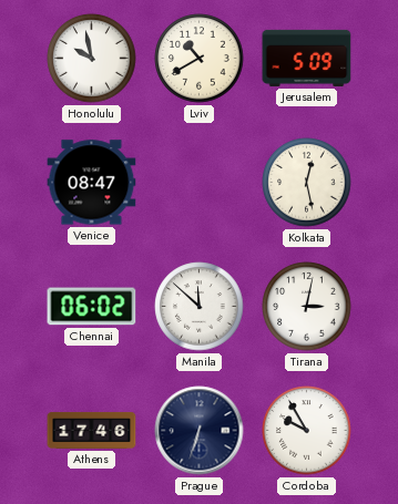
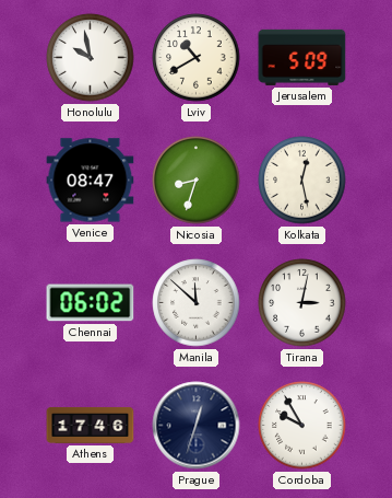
Nicosia: none -> 8:33
Prague: 6:33 -> 12:33
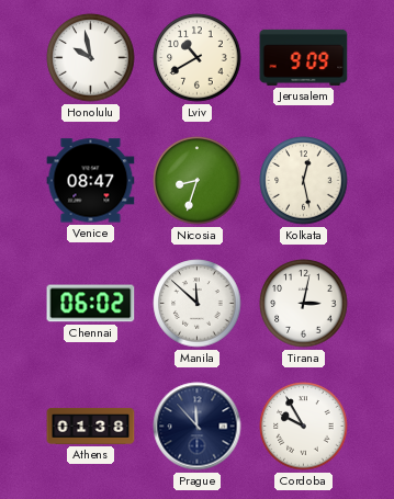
Jerusalem: 5:09 -> 9:09
Athens: 17:46 -> 01:38
Prague: 12:33 -> 11:53
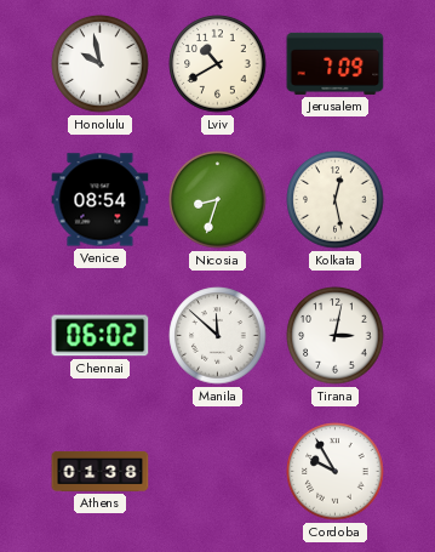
Jerusalem: 9:09 -> 7:09
Venice: 08:47 -> 08:54
Prague: 11:53 -> none
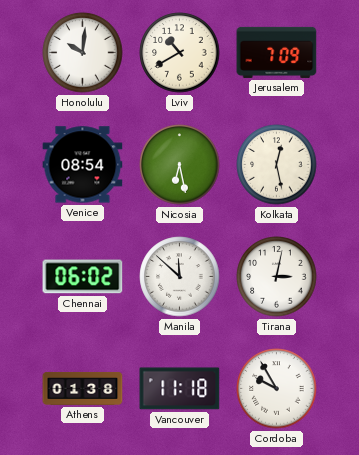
Honolulu: 9:58 -> 10:01
Nicosia: 8:33 -> 6:28
Vancouver: none -> 11:18
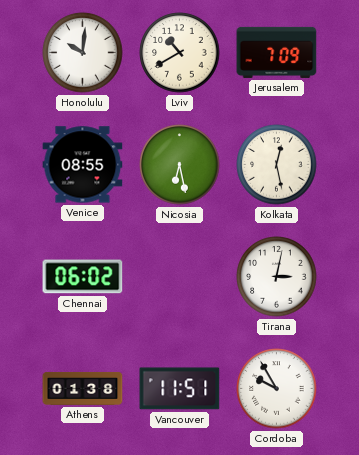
Venice: 08:54 -> 08:55
Manila: 11:52 -> none
Vancouver: 11:18 -> 11:51
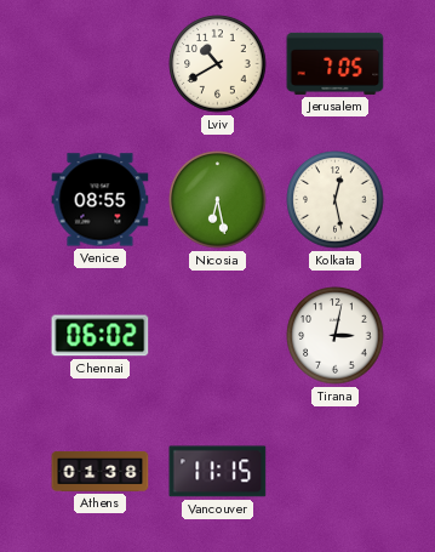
Honolulu: 10:01 -> none
Jerusalem: 7:09 -> 7:05
Vancouver: 11:51 -> 11:15
Cordoba: 9:55 -> none
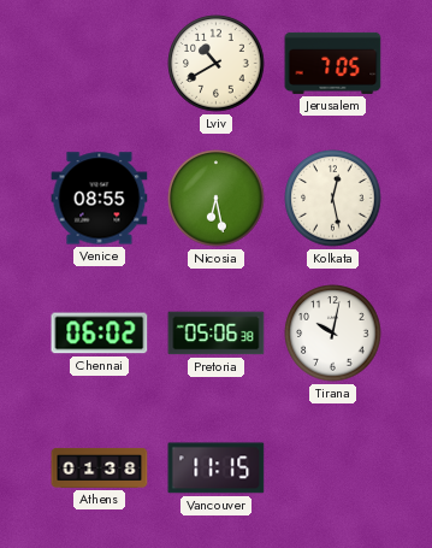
Pretoria: none -> 05:06
Tirana: 3:02 -> 10:02
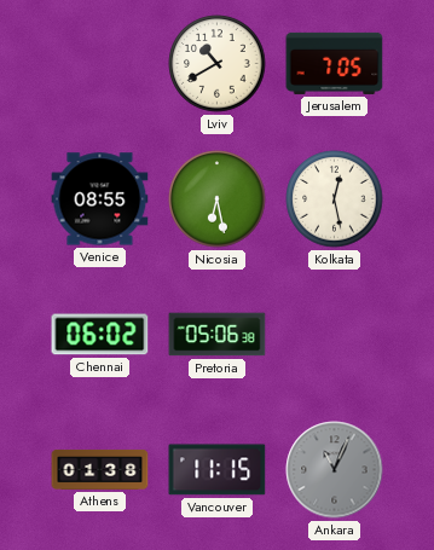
Tirana: 10:02 -> none
Ankara: none -> 11:04
